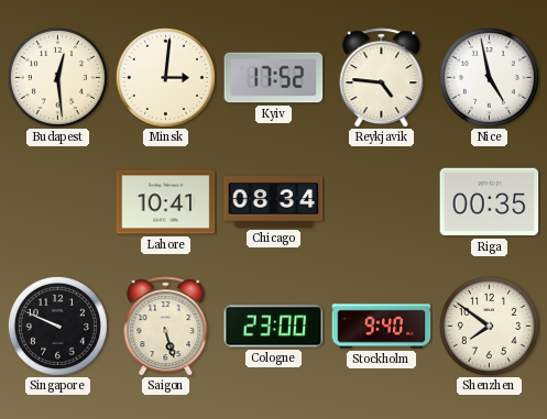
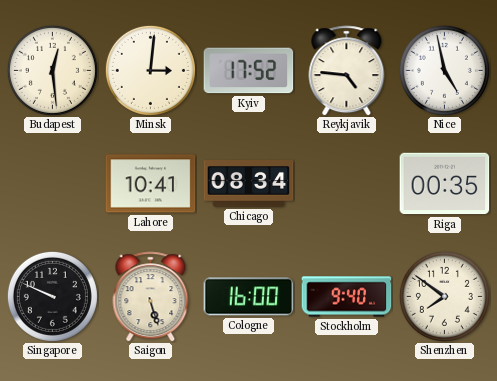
Cologne: 23:00 -> 16:00
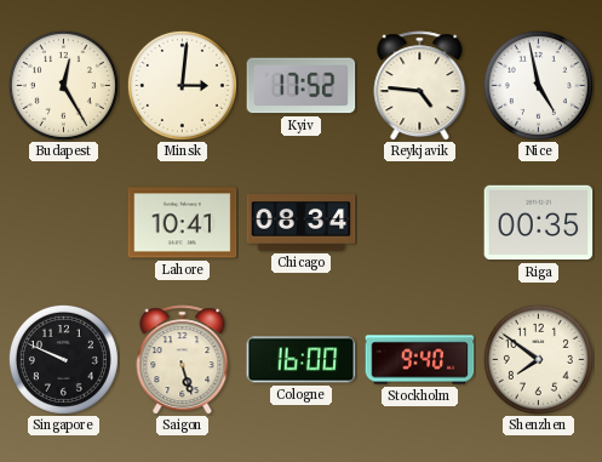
Budapest: 12:29 -> 12:25
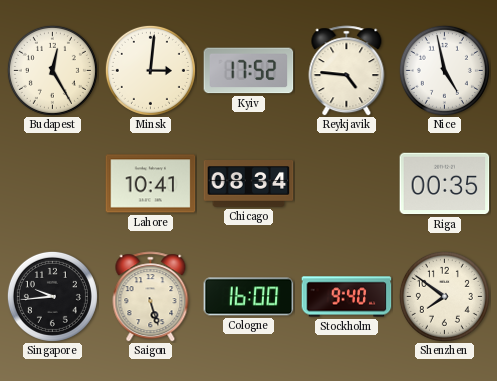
Singapore: 9:49 -> 9:44
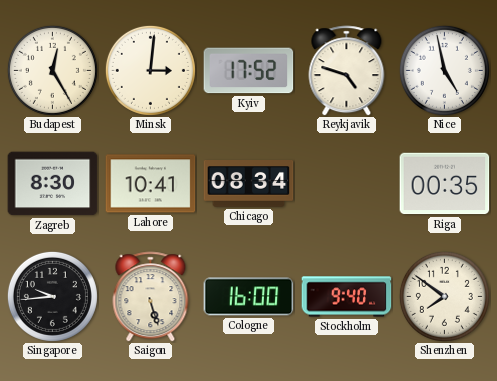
Reykjavik: 4:46 -> 4:48
Zagreb: none -> 8:30
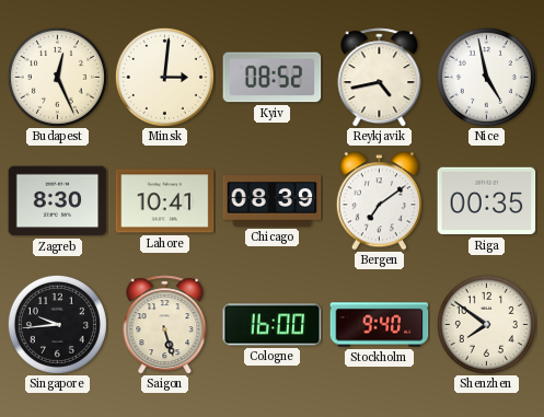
Budapest: 12:25 -> 12:26
Kyiv: 17:52 -> 08:52
Reykjavik: 4:48 -> 4:43
Chicago: 08:34 -> 08:39
Bergen: none -> 7:09
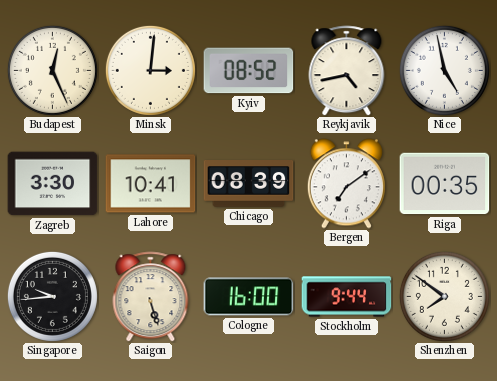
Zagreb: 8:30 -> 3:30
Stockholm: 9:40 -> 9:44
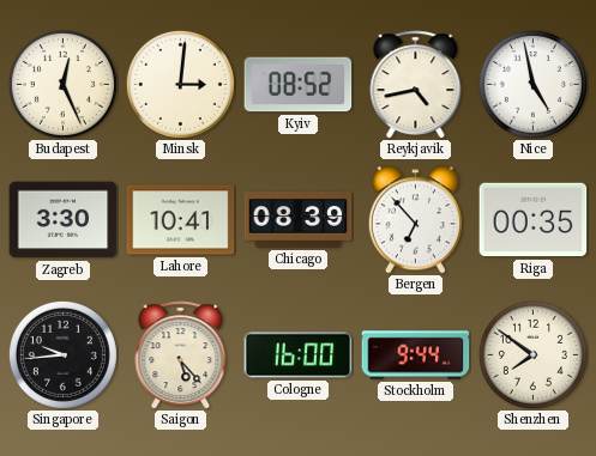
Bergen: 7:09 -> 6:53
Saigon: 5:27 -> 5:23
